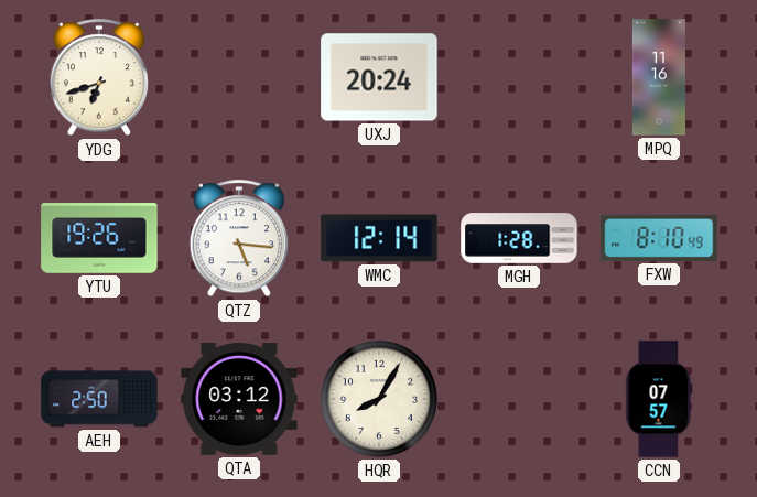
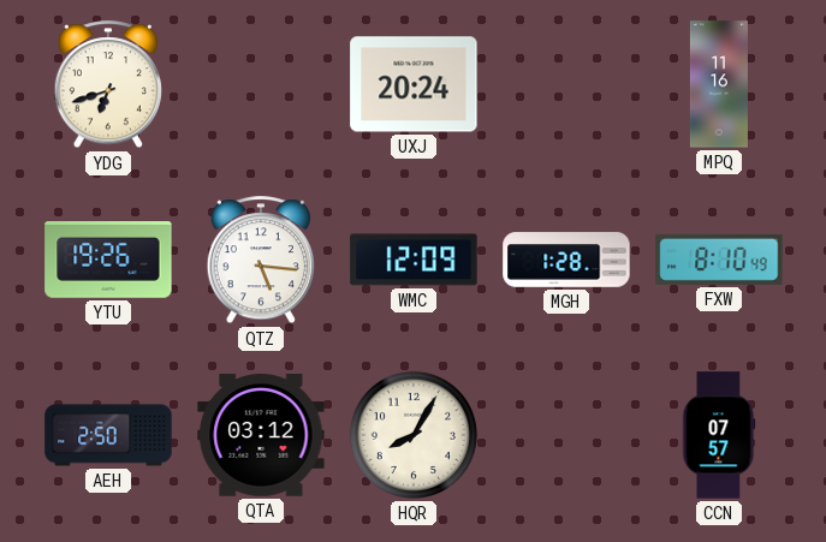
WMC: 12:14 -> 12:09
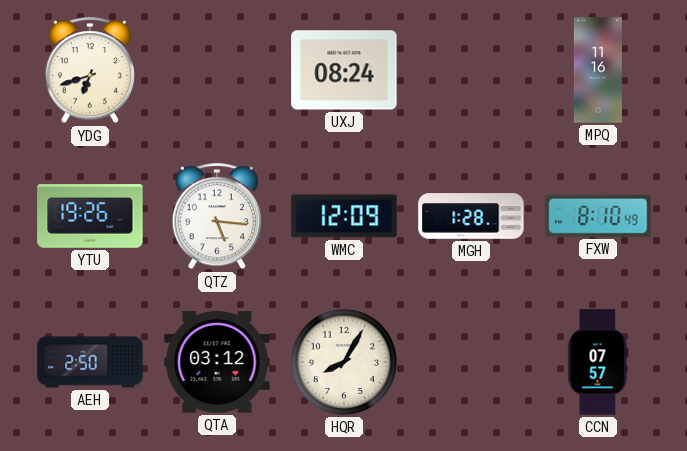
UXJ: 20:24 -> 08:24
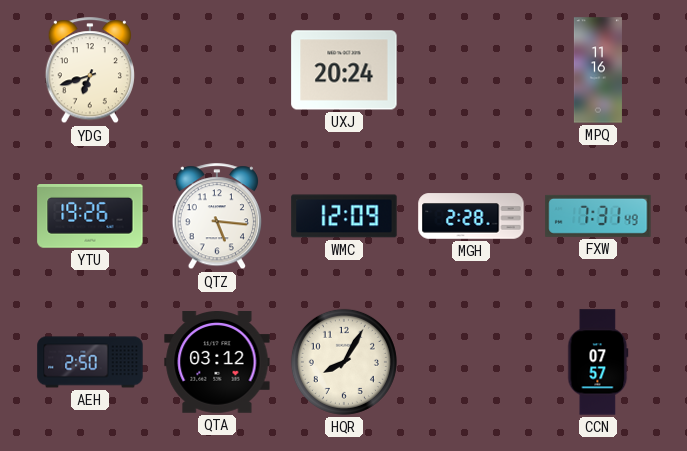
UXJ: 08:24 -> 20:24
MGH: 1:28 -> 2:28
FXW: 8:10 -> 7:31
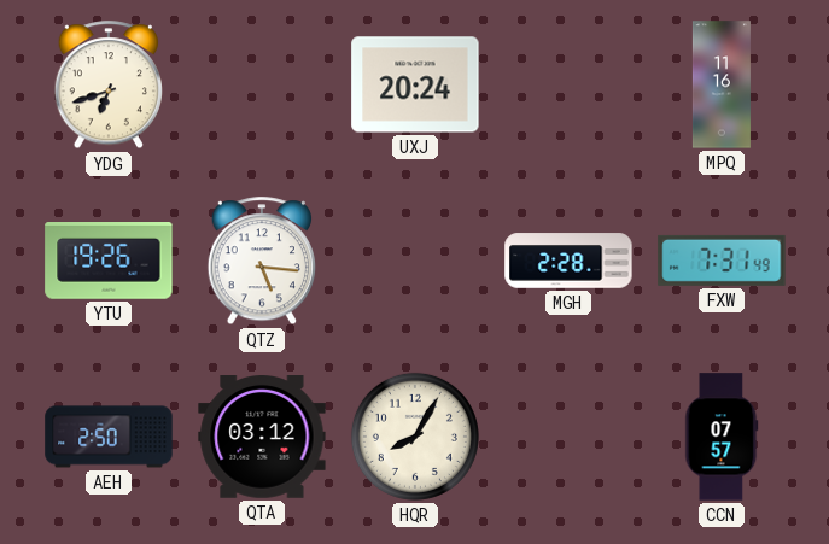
WMC: 12:09 -> none
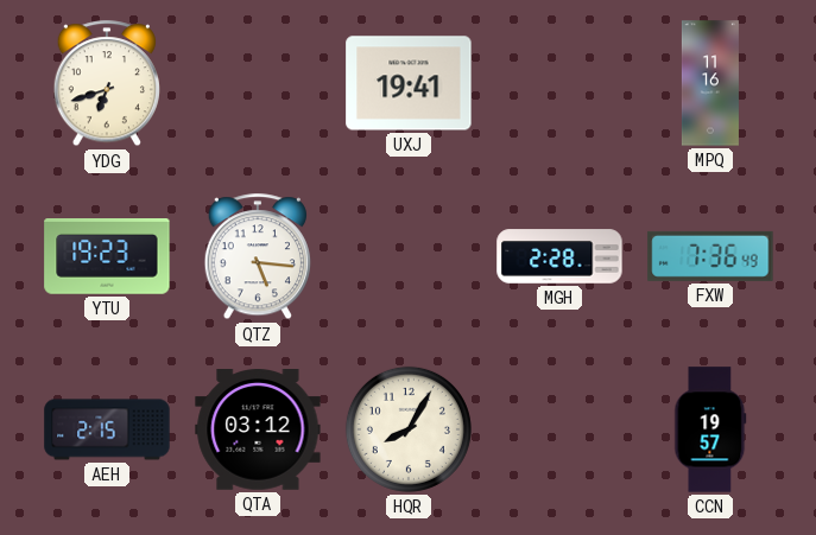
UXJ: 20:24 -> 19:41
YTU: 19:26 -> 19:23
FXW: 7:31 -> 7:36
AEH: 2:50 -> 2:15
CCN: 07:57 -> 19:57
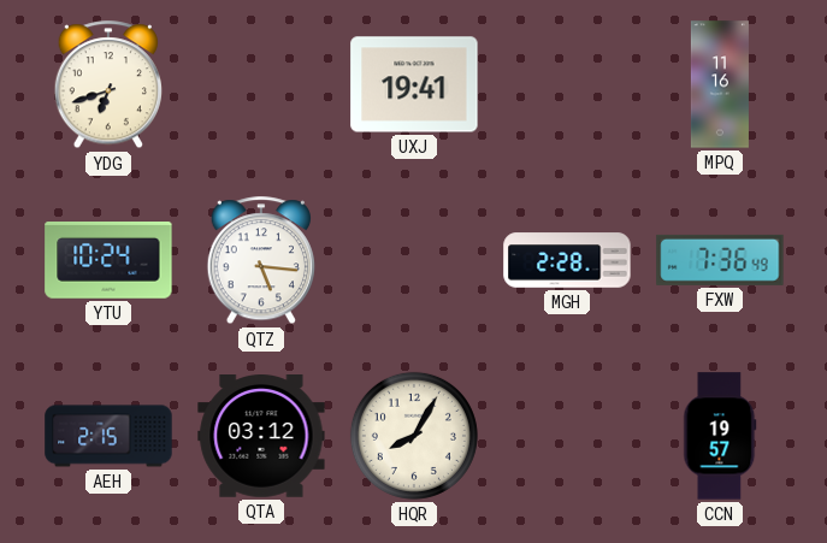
YTU: 19:23 -> 10:24
